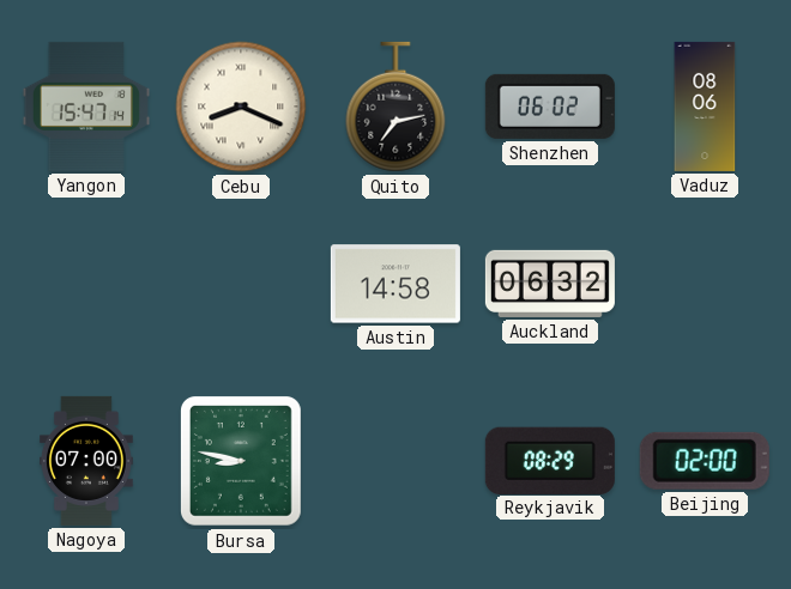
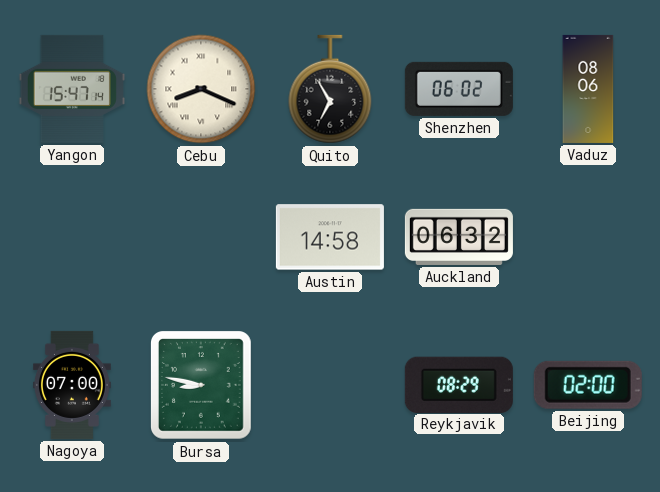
Quito: 7:13 -> 6:55
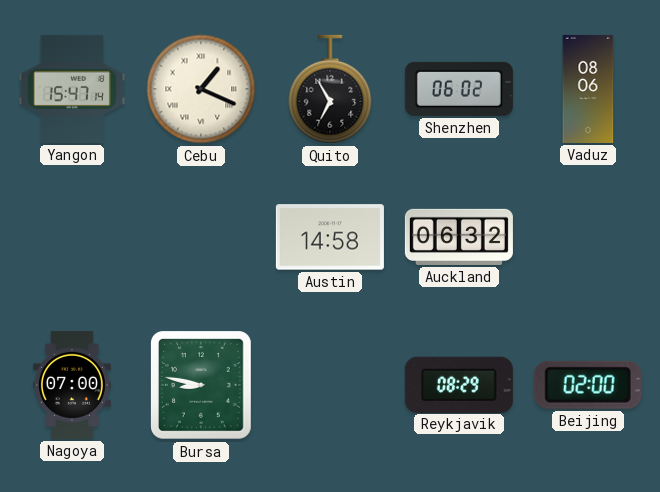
Cebu: 8:19 -> 1:19
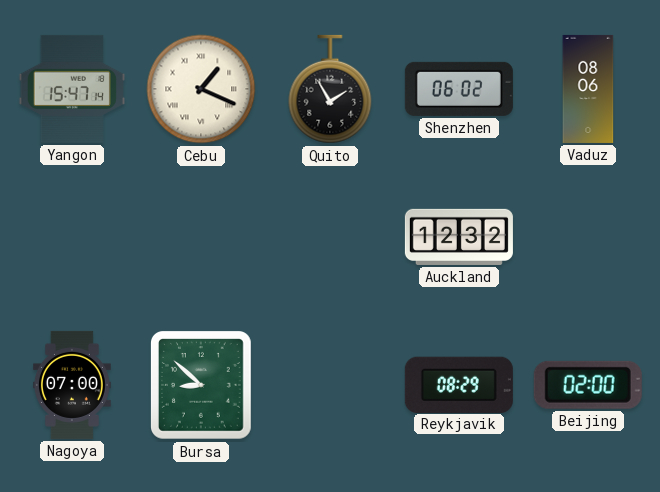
Quito: 6:55 -> 1:55
Austin: 14:58 -> none
Auckland: 06:32 -> 12:32
Bursa: 8:47 -> 8:52
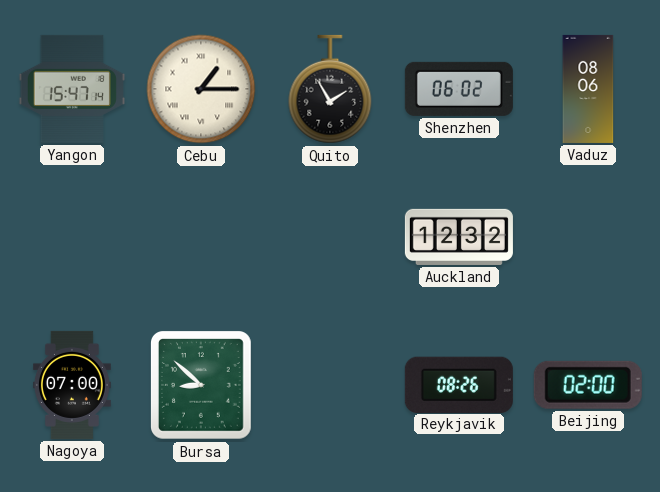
Cebu: 1:19 -> 1:15
Reykjavik: 08:29 -> 08:26
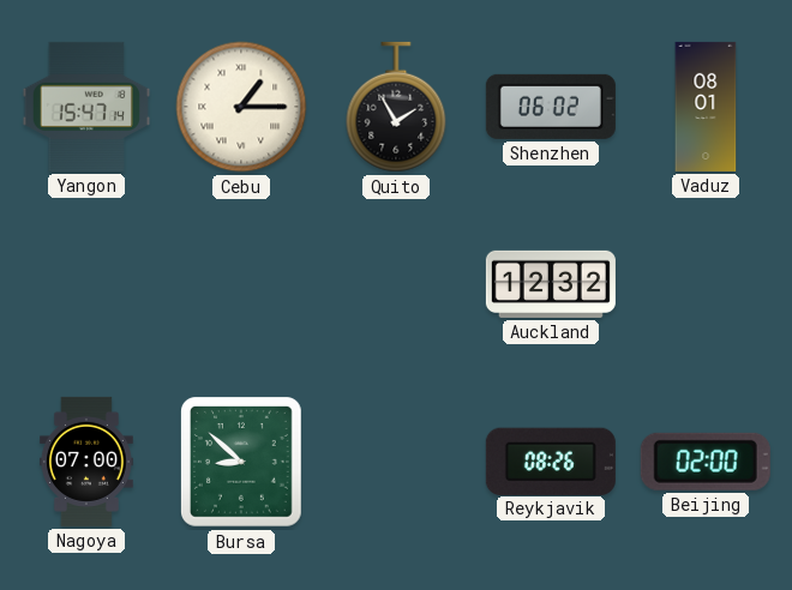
Vaduz: 08:06 -> 08:01
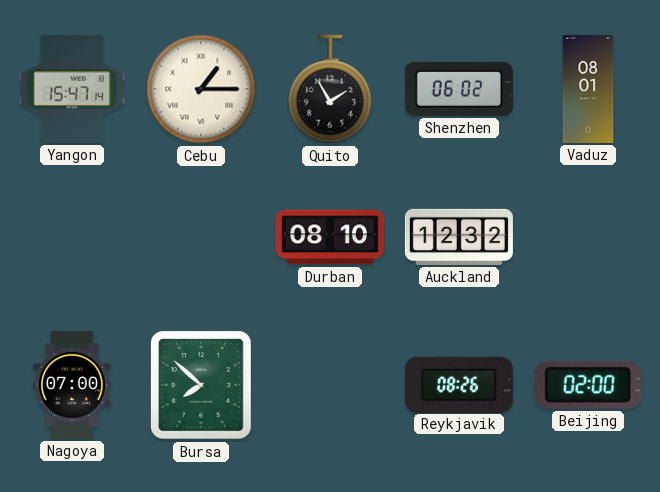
Durban: none -> 08:10
Bursa: 8:52 -> 7:52
